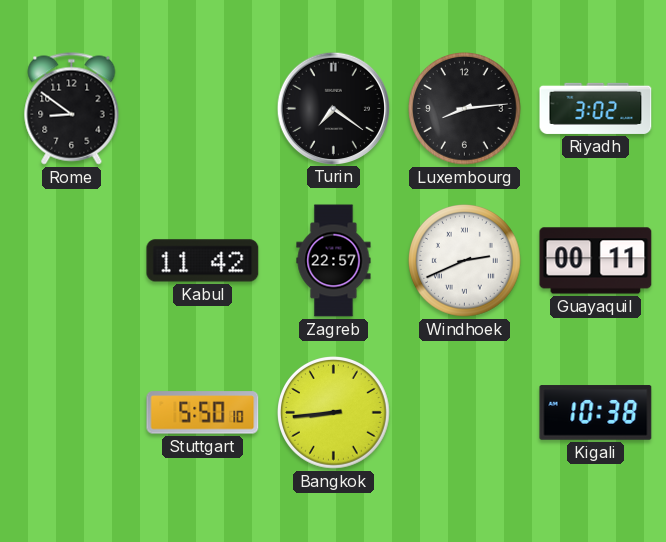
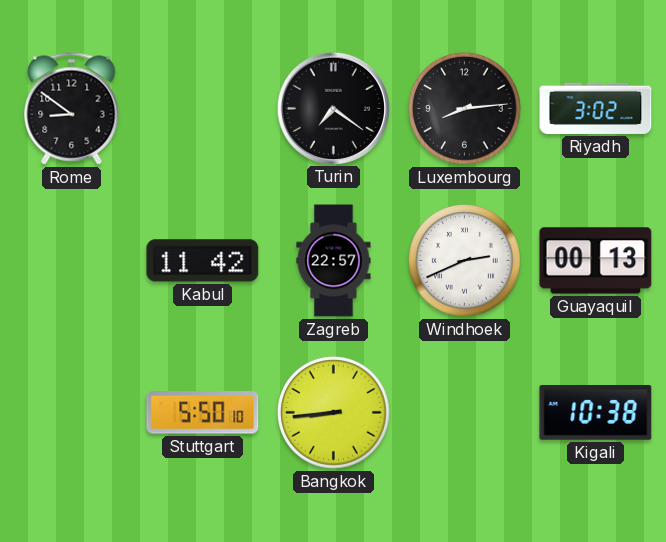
Guayaquil: 00:11 -> 00:13
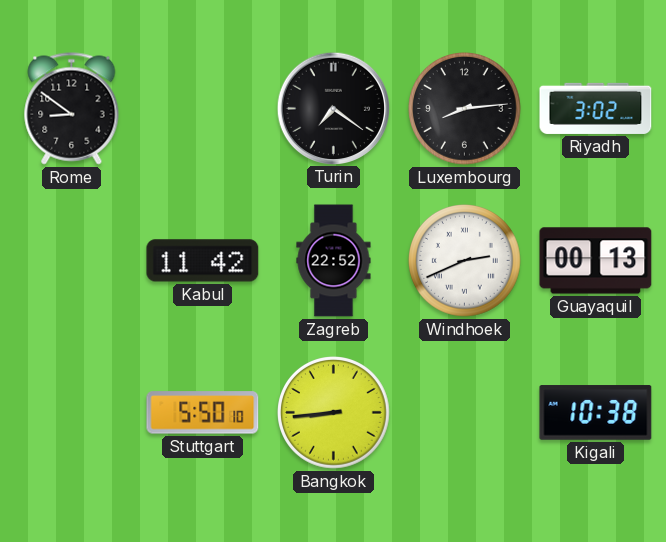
Zagreb: 22:57 -> 22:52
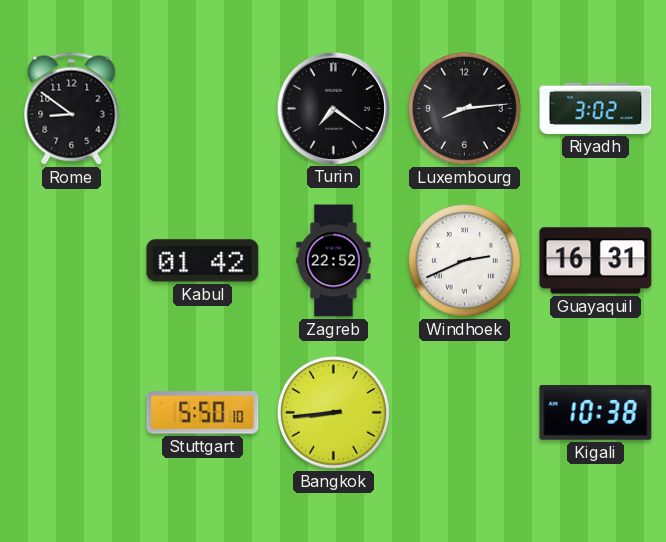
Kabul: 11:42 -> 01:42
Guayaquil: 00:13 -> 16:31
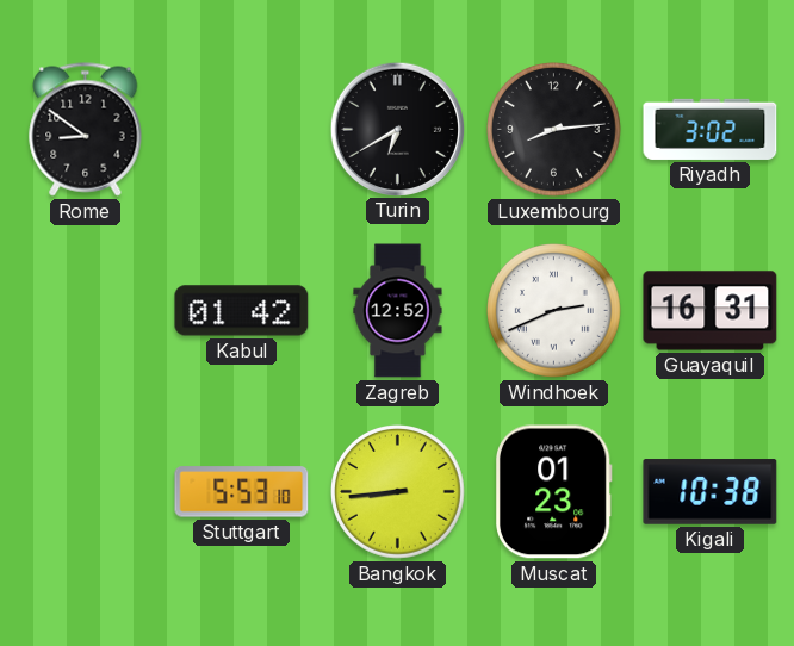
Turin: 7:21 -> 6:40
Zagreb: 22:52 -> 12:52
Stuttgart: 5:50 -> 5:53
Muscat: none -> 01:23
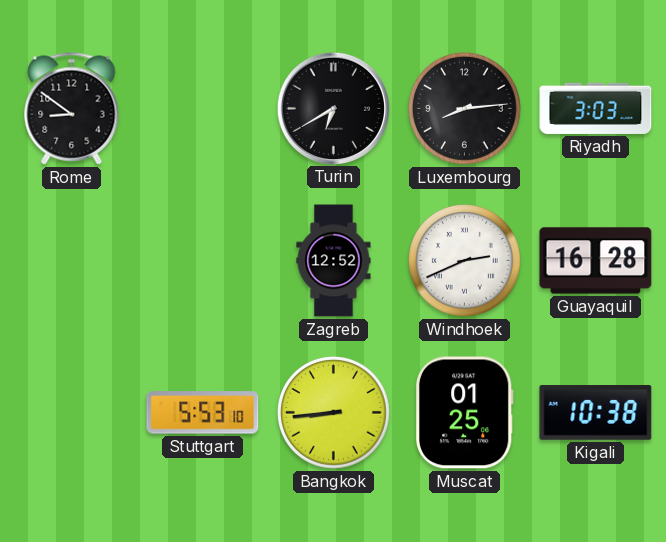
Riyadh: 3:02 -> 3:03
Kabul: 01:42 -> none
Guayaquil: 16:31 -> 16:28
Muscat: 01:23 -> 01:25
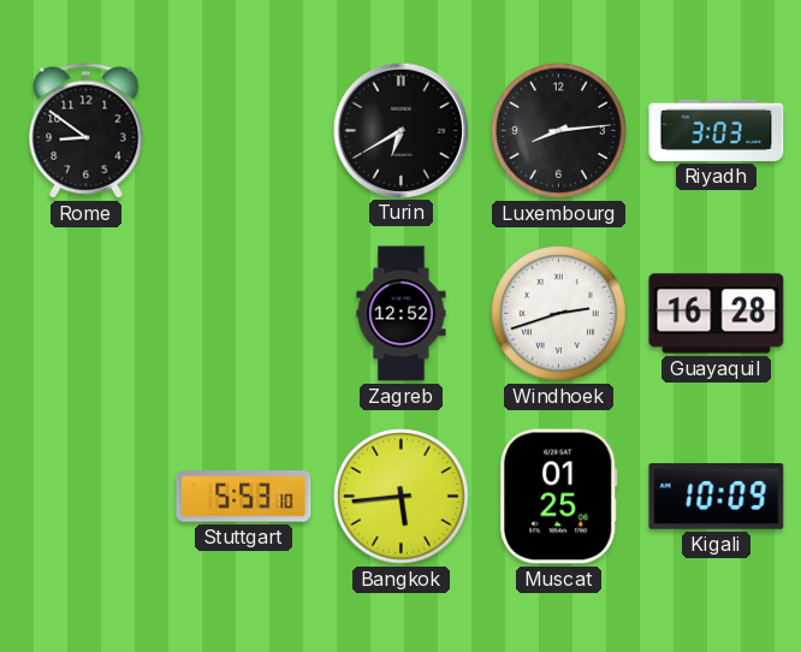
Windhoek: 2:41 -> 2:42
Bangkok: 8:44 -> 5:44
Kigali: 10:38 -> 10:09
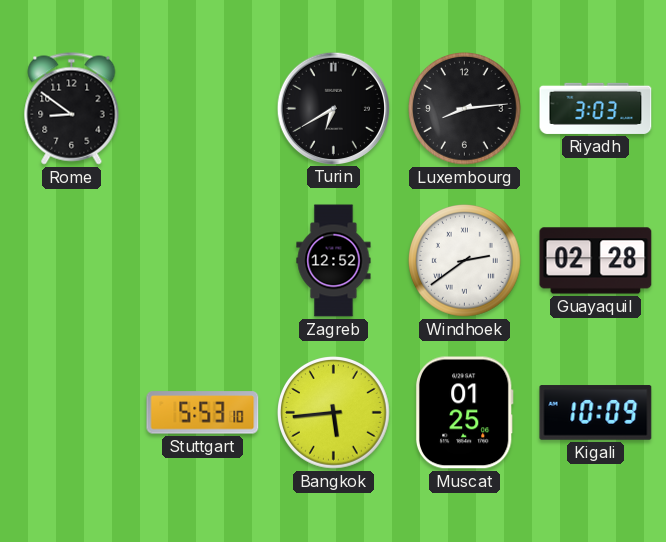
Windhoek: 2:42 -> 2:39
Guayaquil: 16:28 -> 02:28
